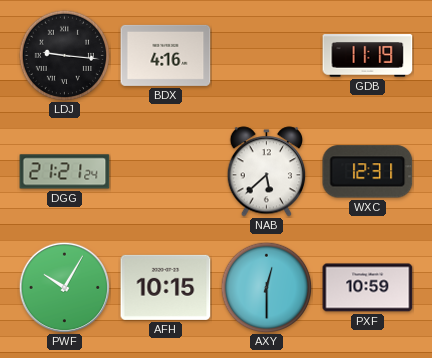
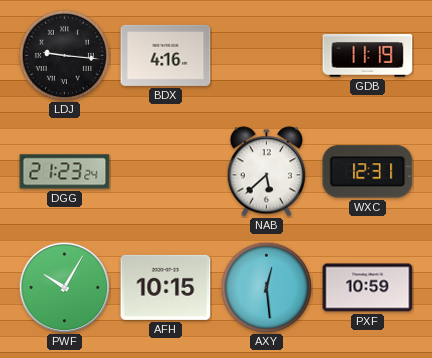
DGG: 21:21 -> 21:23
AXY: 12:30 -> 12:29
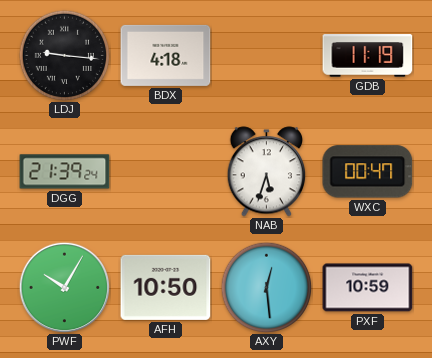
BDX: 4:16 -> 4:18
DGG: 21:23 -> 21:39
NAB: 5:38 -> 5:33
WXC: 12:31 -> 00:47
AFH: 10:15 -> 10:50
